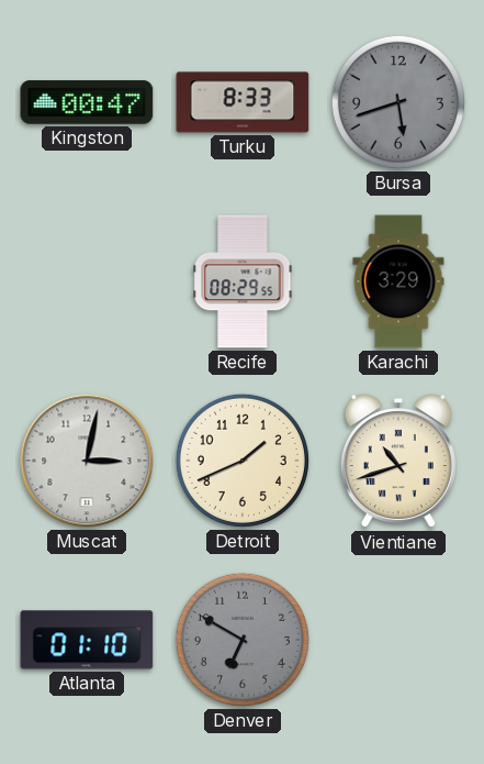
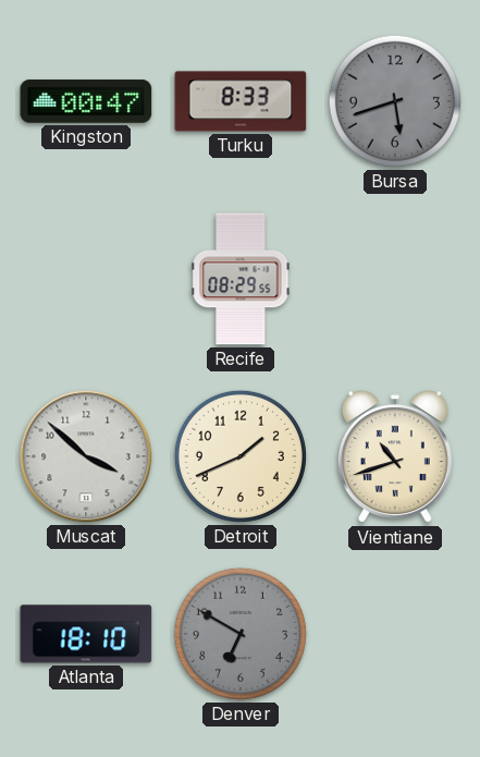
Karachi: 3:29 -> none
Muscat: 3:02 -> 3:52
Atlanta: 01:10 -> 18:10
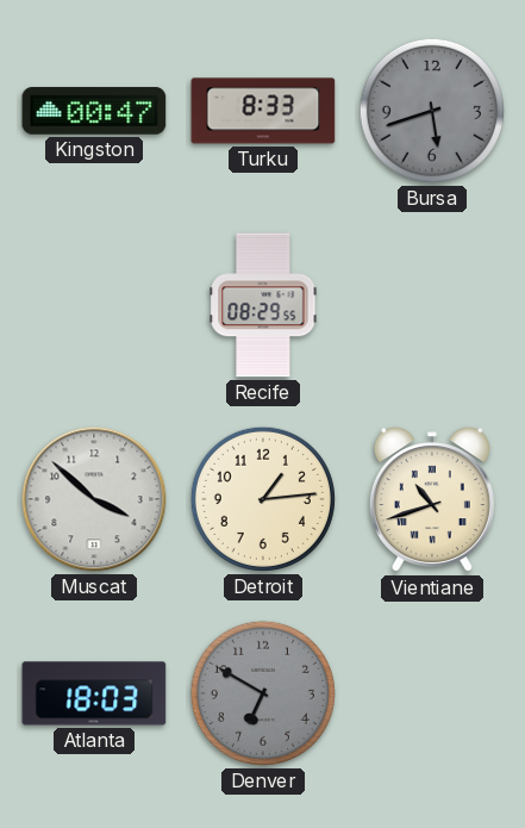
Detroit: 1:41 -> 1:14
Atlanta: 18:10 -> 18:03
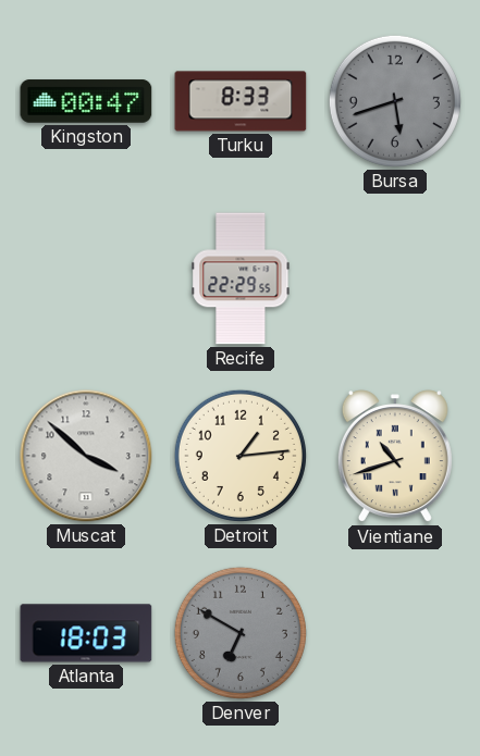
Recife: 08:29 -> 22:29
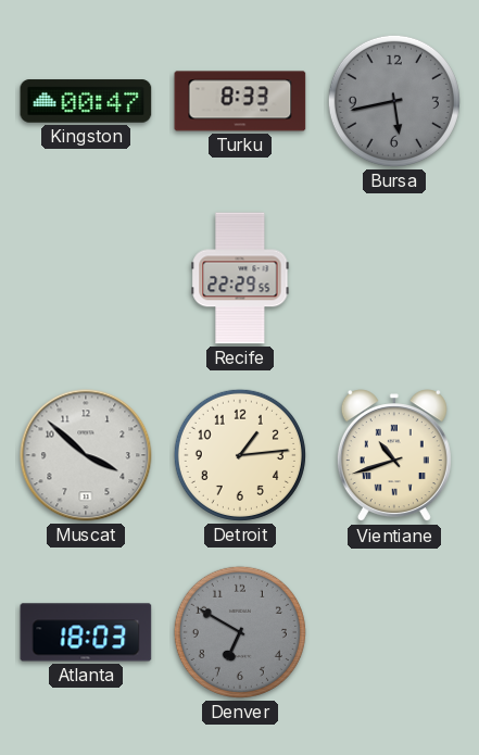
Bursa: 5:42 -> 5:43
